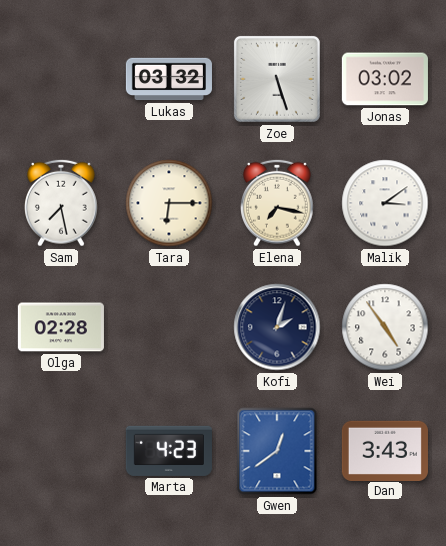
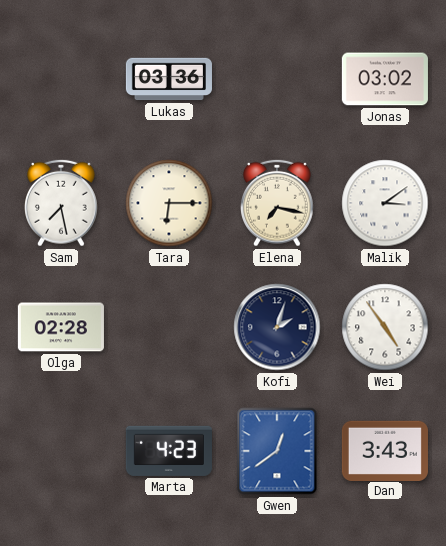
Lukas: 03:32 -> 03:36
Zoe: 5:27 -> none
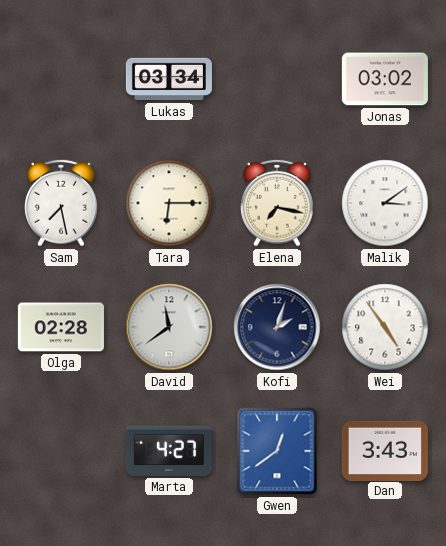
Lukas: 03:36 -> 03:34
David: none -> 11:39
Marta: 4:23 -> 4:27
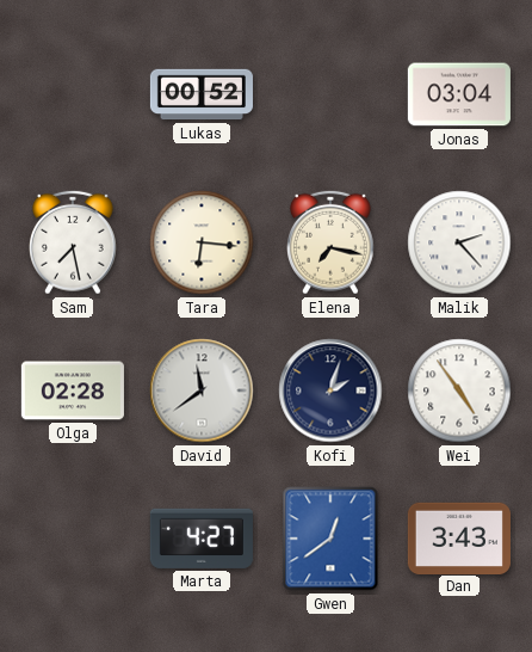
Lukas: 03:34 -> 00:52
Jonas: 03:02 -> 03:04
Tara: 6:15 -> 6:16
Malik: 3:09 -> 2:23
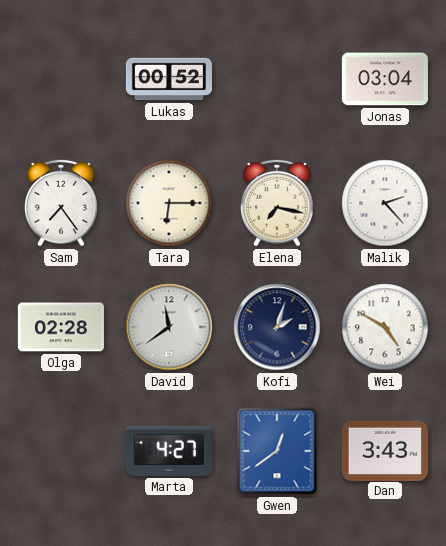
Sam: 7:28 -> 7:24
Tara: 6:16 -> 6:15
Wei: 4:54 -> 4:50
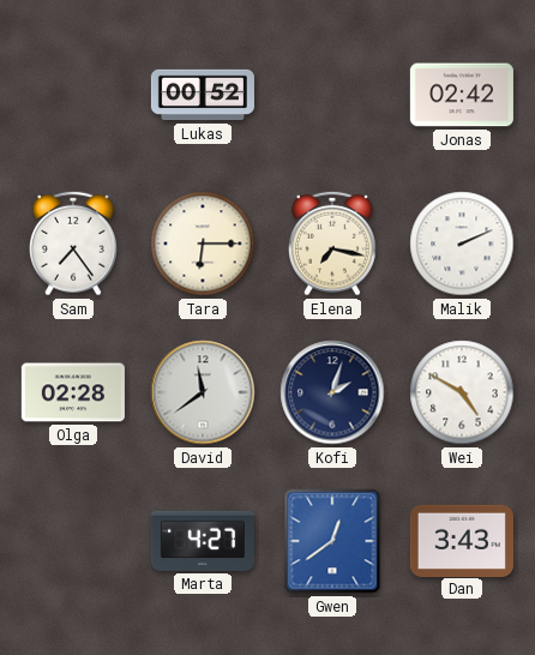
Jonas: 03:04 -> 02:42
Malik: 2:23 -> 2:11
